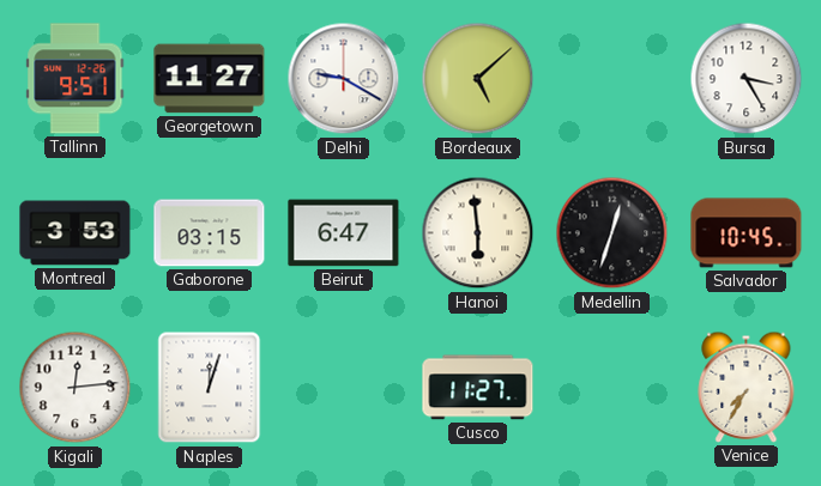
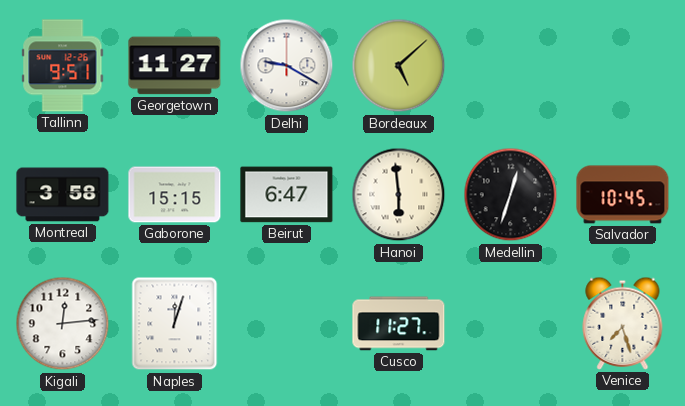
Bursa: 3:25 -> none
Montreal: 3:53 -> 3:58
Gaborone: 03:15 -> 15:15
Venice: 7:35 -> 7:27
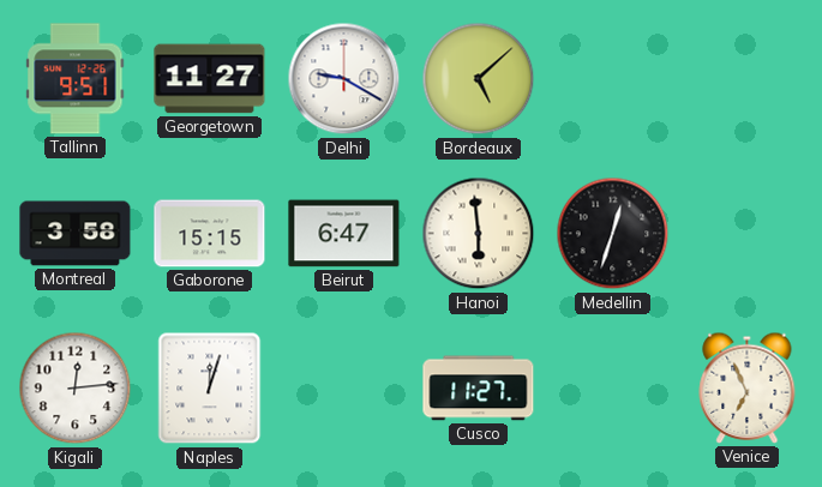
Salvador: 10:45 -> none
Venice: 7:27 -> 6:56
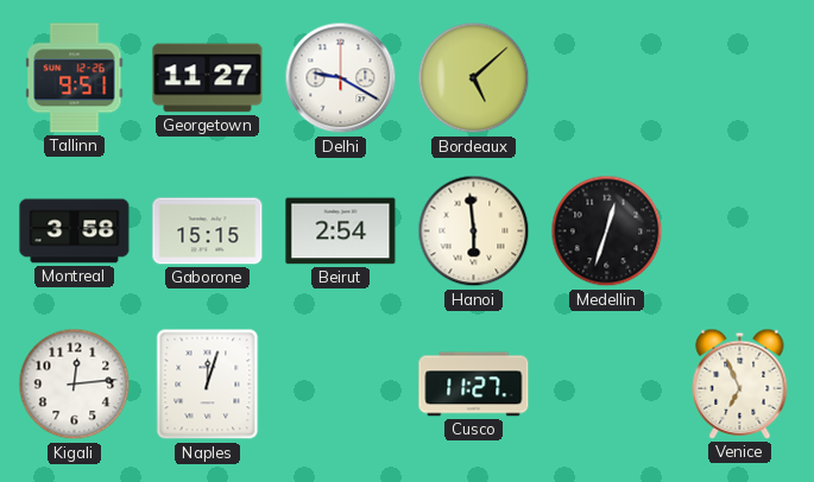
Beirut: 6:47 -> 2:54
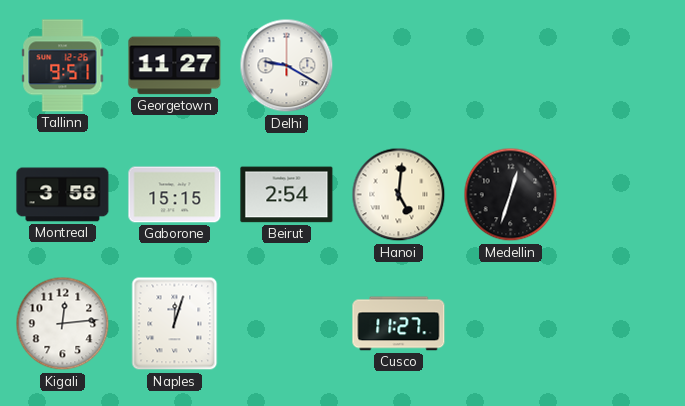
Bordeaux: 5:08 -> none
Hanoi: 5:59 -> 5:01
Venice: 6:56 -> none
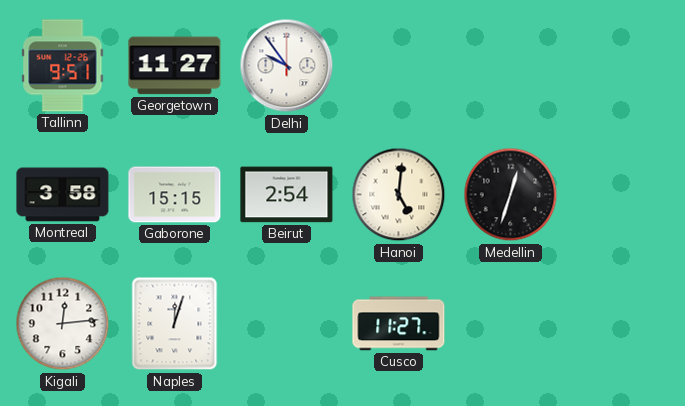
Delhi: 9:20 -> 9:54
